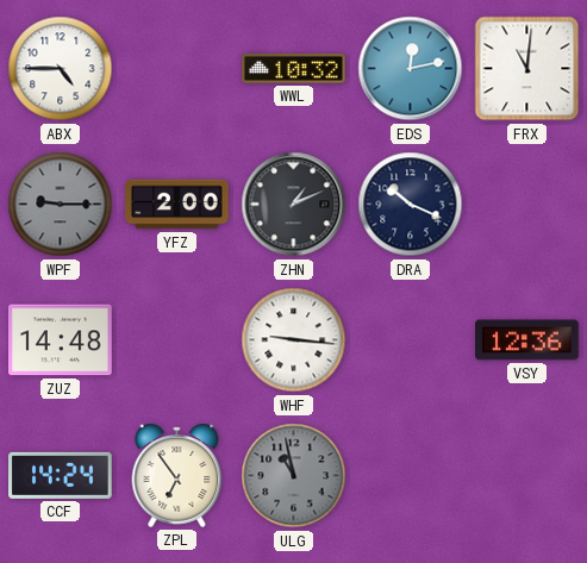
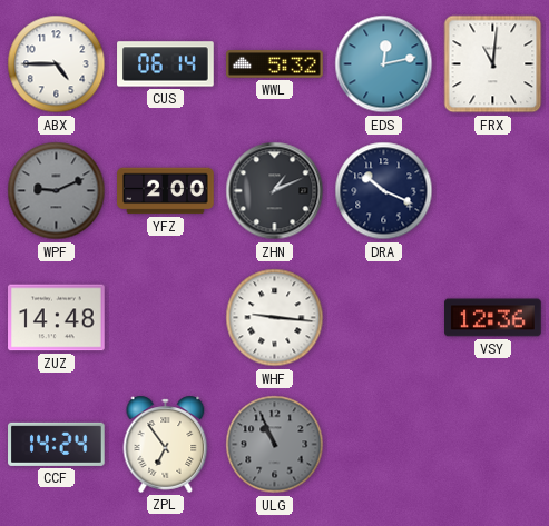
CUS: none -> 06:14
WWL: 10:32 -> 5:32
WPF: 9:15 -> 9:11
ULG: 10:58 -> 10:56
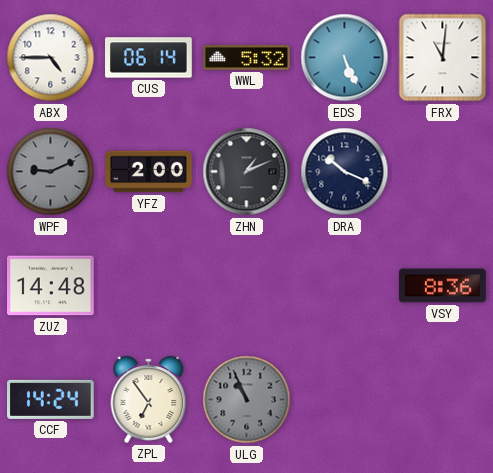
EDS: 12:13 -> 5:26
WHF: 9:16 -> none
VSY: 12:36 -> 8:36
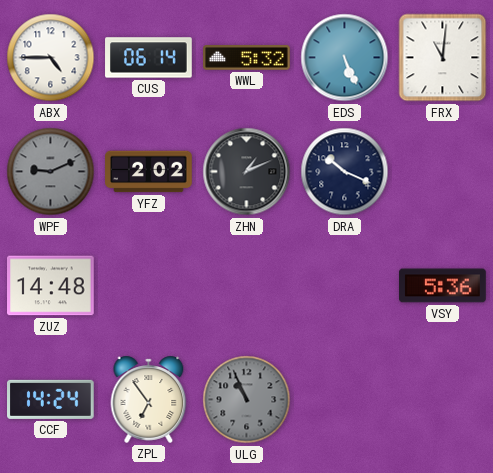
YFZ: 2:00 -> 2:02
VSY: 8:36 -> 5:36
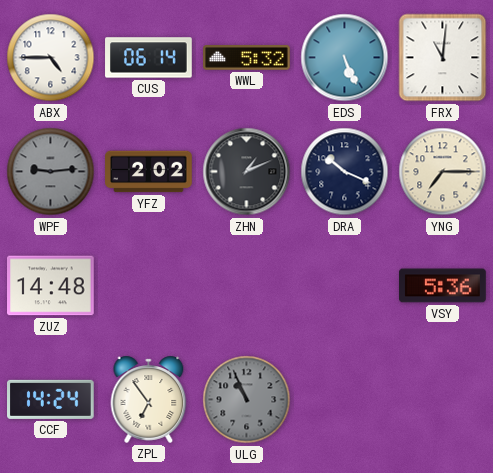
WPF: 9:11 -> 9:14
YNG: none -> 7:15
